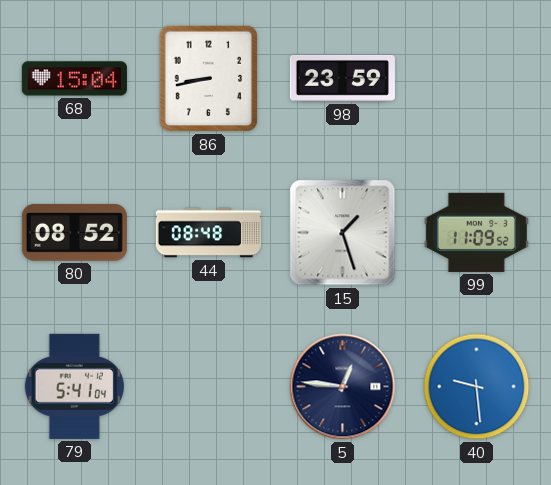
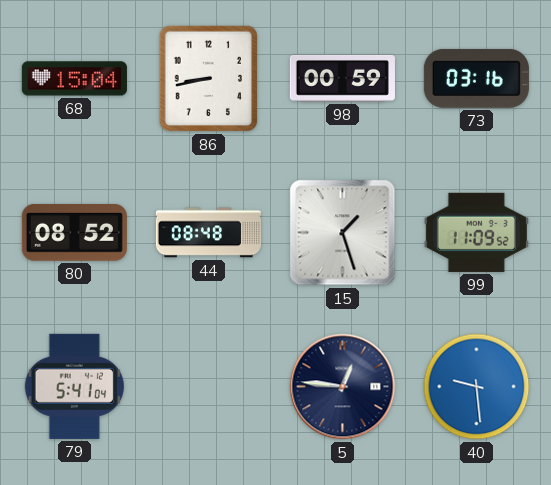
98: 23:59 -> 00:59
73: none -> 03:16
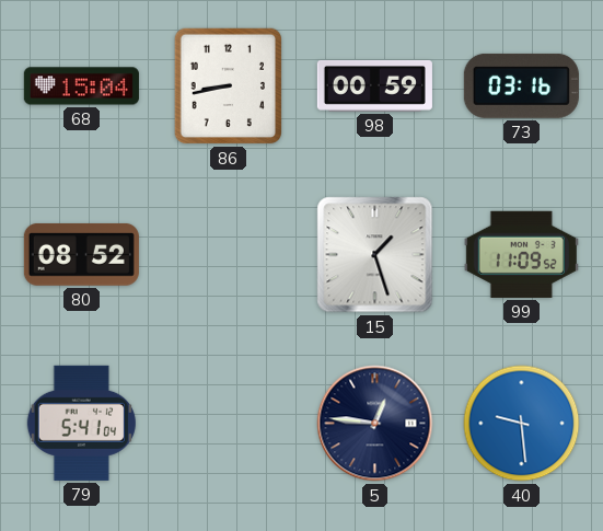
44: 08:48 -> none
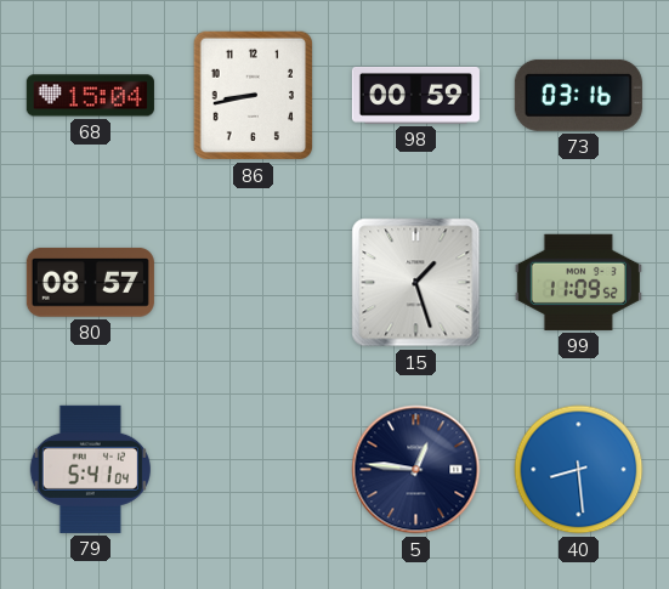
80: 08:52 -> 08:57
40: 9:29 -> 8:29
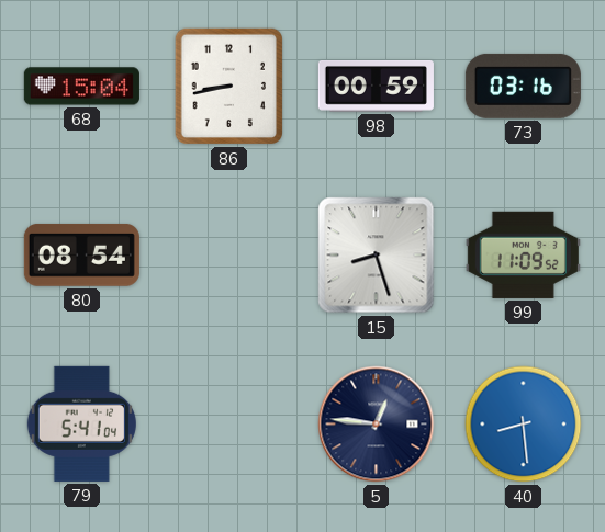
80: 08:57 -> 08:54
15: 1:27 -> 8:27
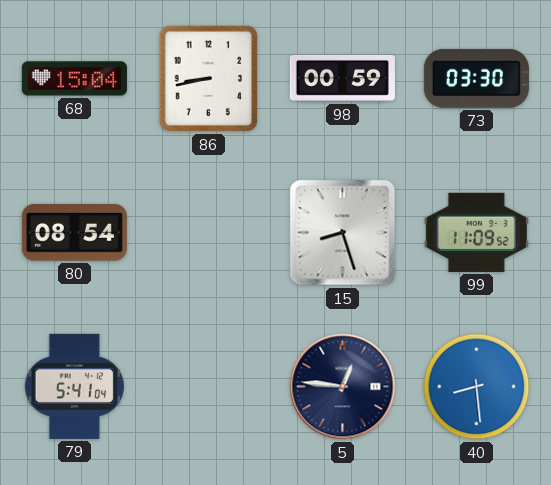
73: 03:16 -> 03:30
